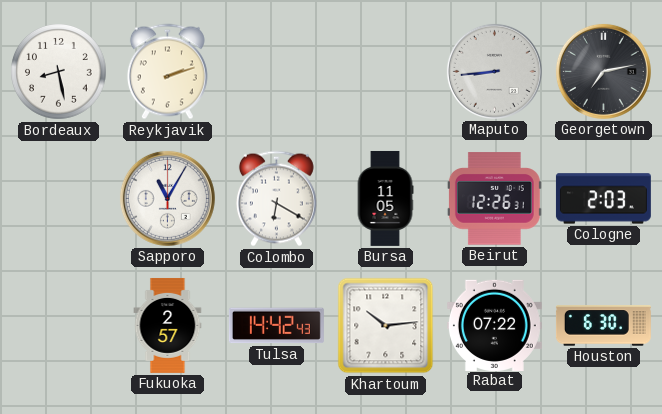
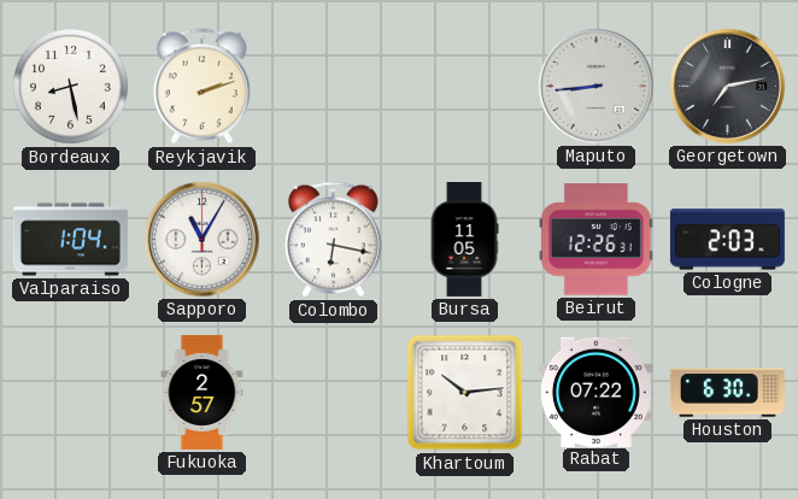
Valparaiso: none -> 1:04
Colombo: 6:20 -> 6:17
Tulsa: 14:42 -> none
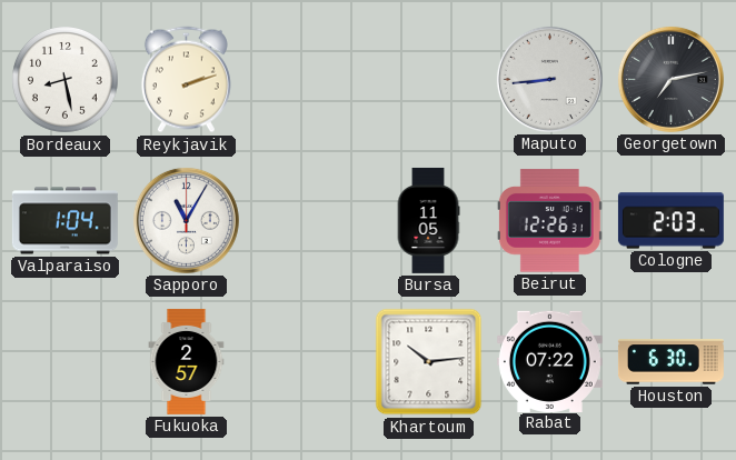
Colombo: 6:17 -> none
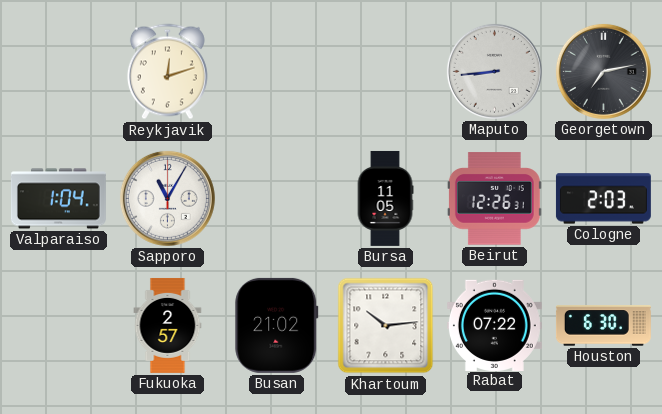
Bordeaux: 8:28 -> none
Reykjavik: 2:12 -> 12:12
Busan: none -> 21:02
